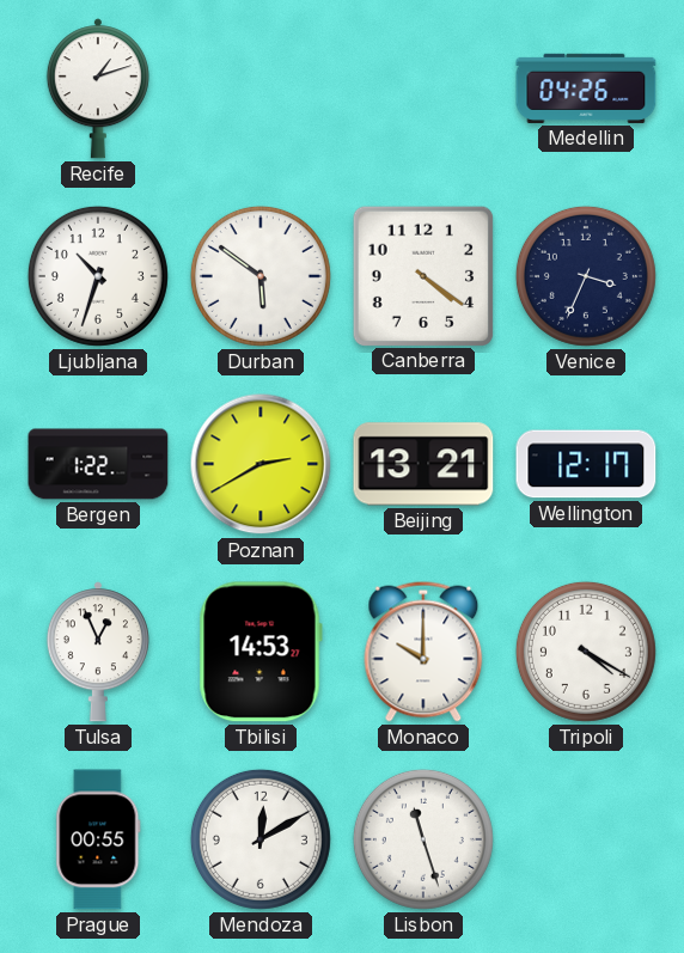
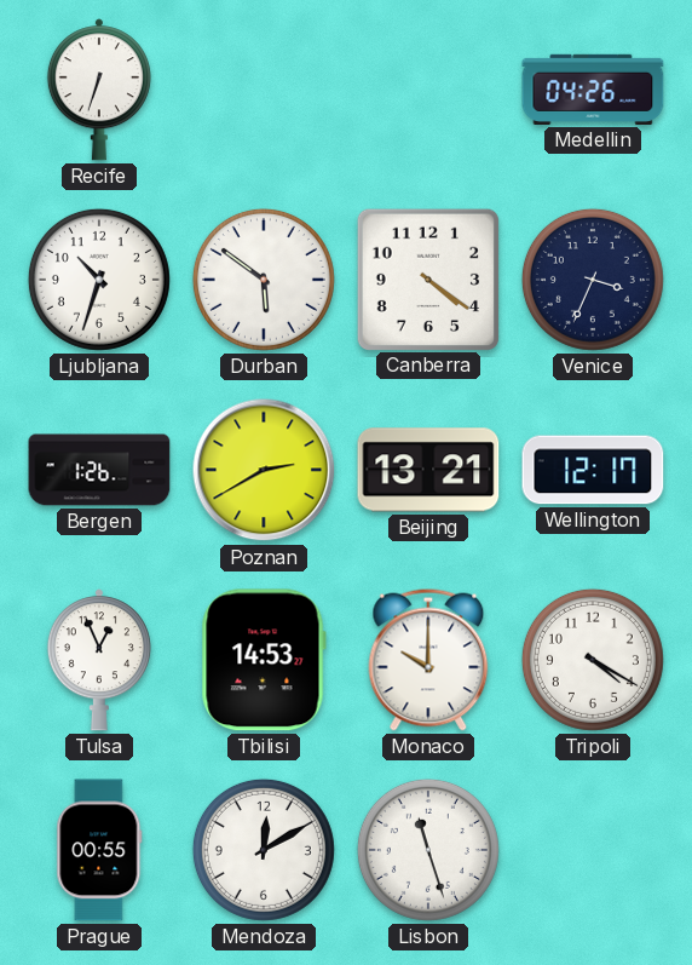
Recife: 1:12 -> 6:33
Bergen: 1:22 -> 1:26
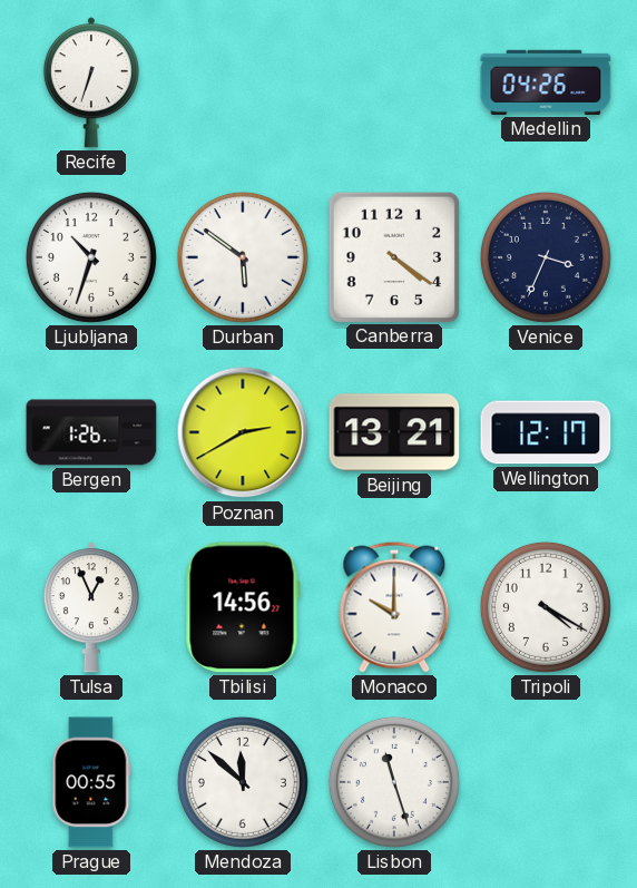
Tbilisi: 14:53 -> 14:56
Mendoza: 12:10 -> 11:52
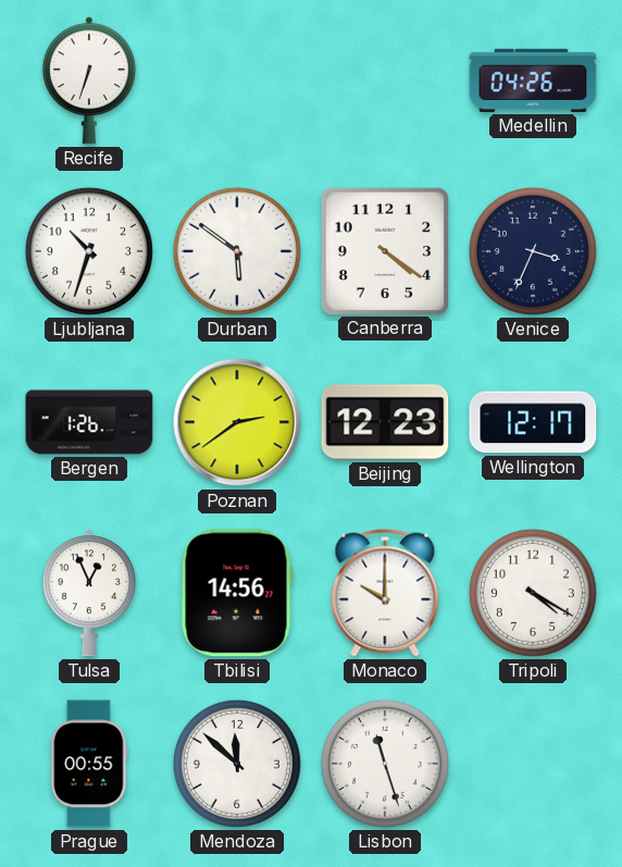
Poznan: 2:40 -> 2:39
Beijing: 13:21 -> 12:23
